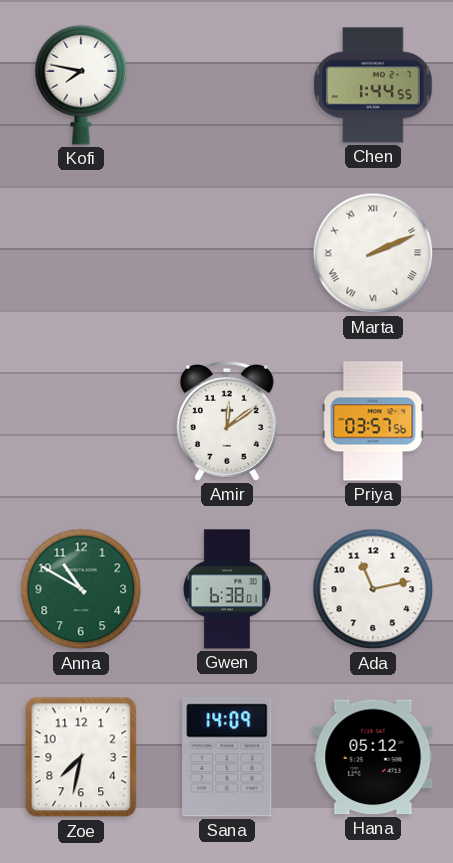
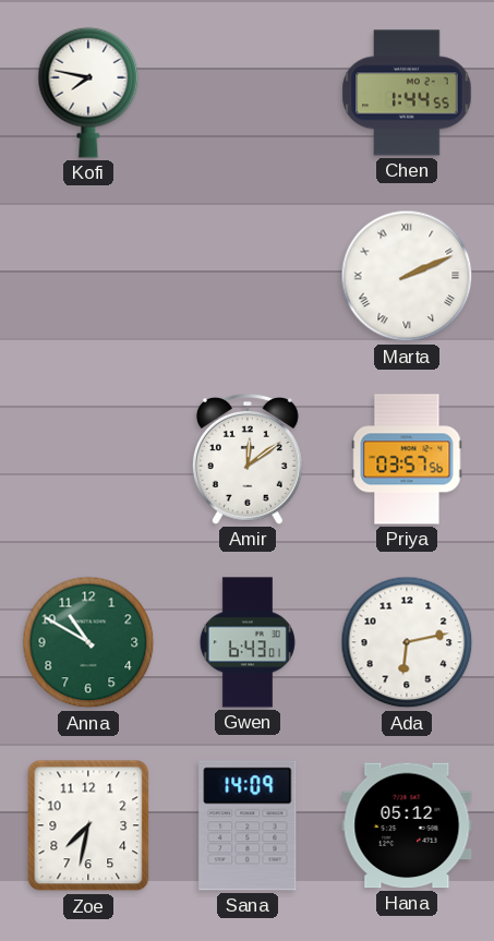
Gwen: 6:38 -> 6:43
Ada: 11:13 -> 6:13
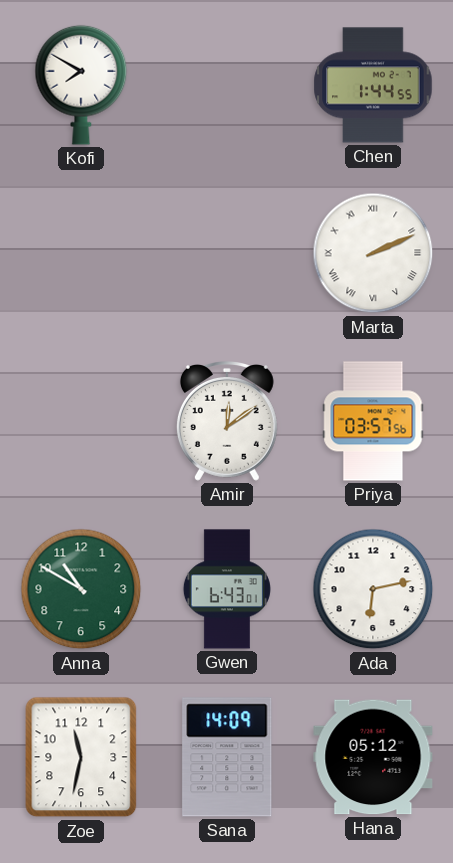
Kofi: 7:47 -> 7:50
Zoe: 7:32 -> 11:32
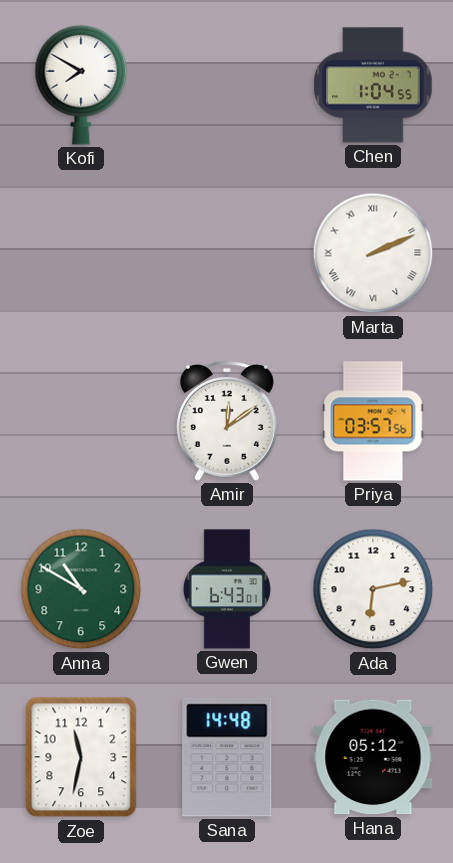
Chen: 1:44 -> 1:04
Sana: 14:09 -> 14:48
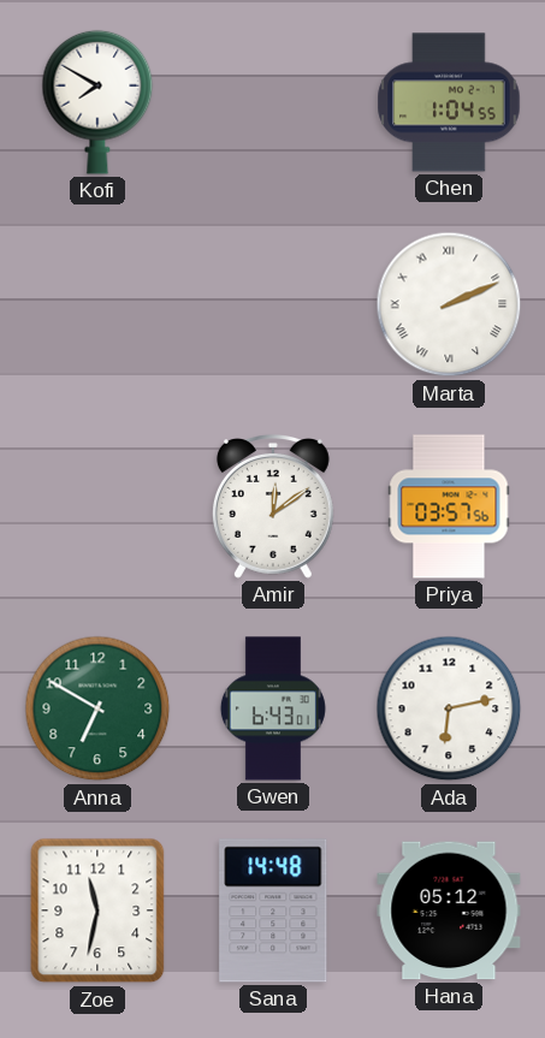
Anna: 10:50 -> 6:50
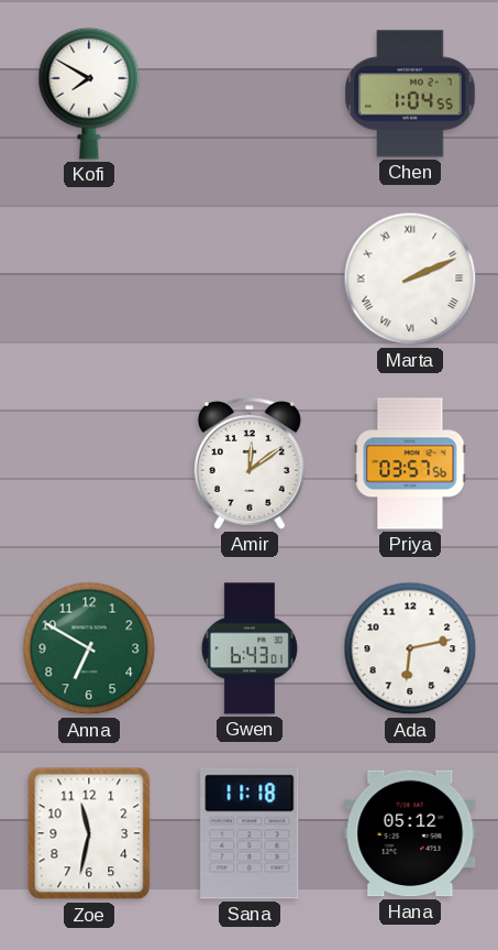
Sana: 14:48 -> 11:18
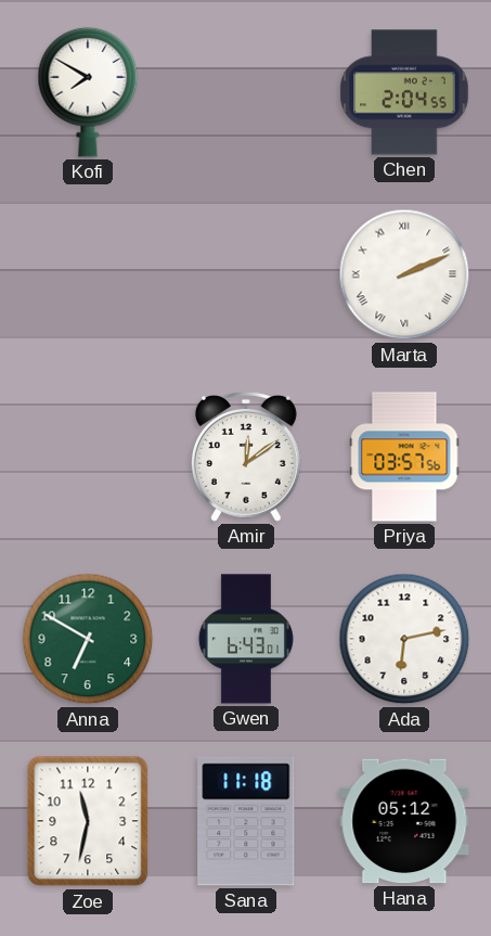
Chen: 1:04 -> 2:04
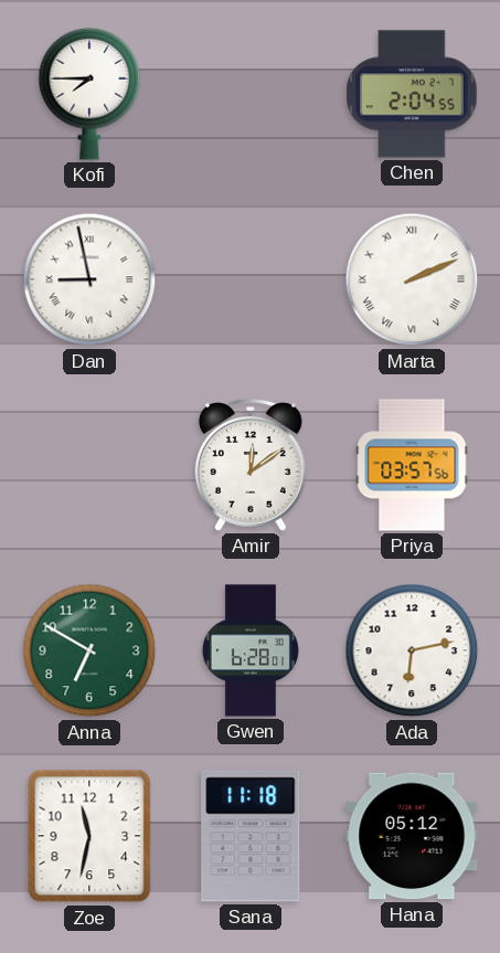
Kofi: 7:50 -> 7:45
Dan: none -> 8:58
Gwen: 6:43 -> 6:28
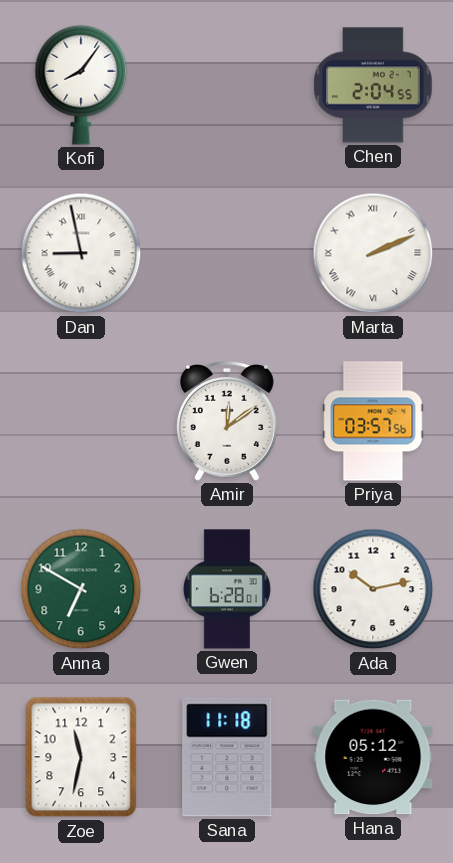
Kofi: 7:45 -> 8:06
Ada: 6:13 -> 10:13
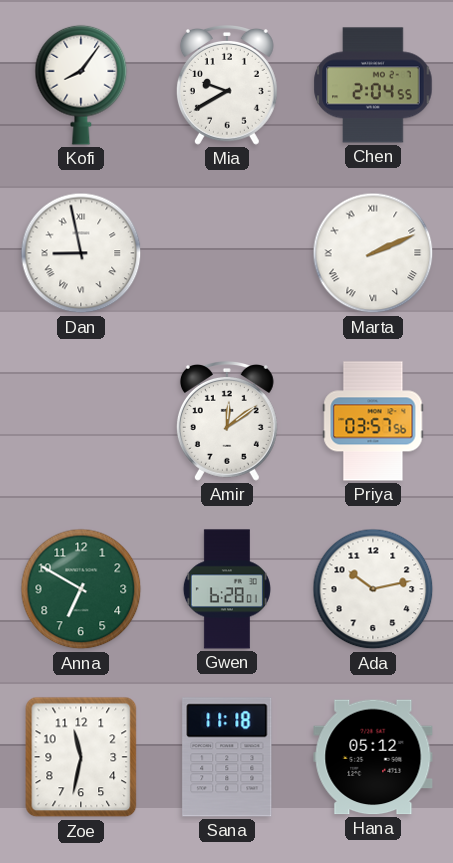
Mia: none -> 9:40
